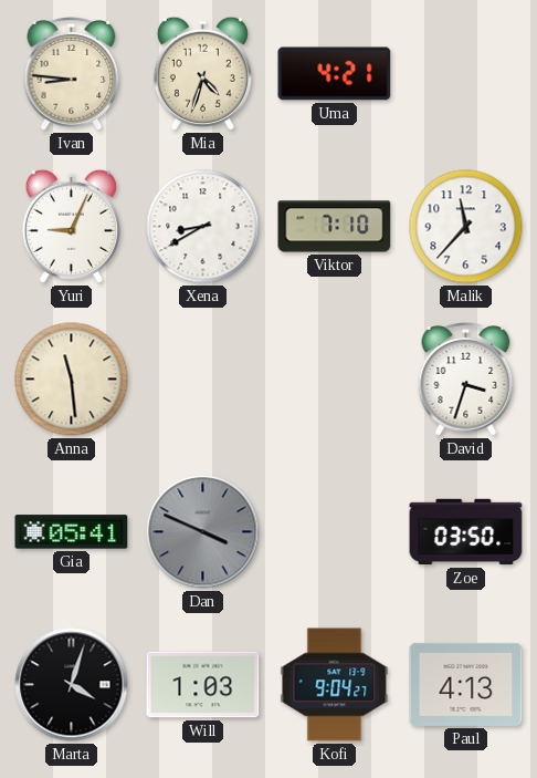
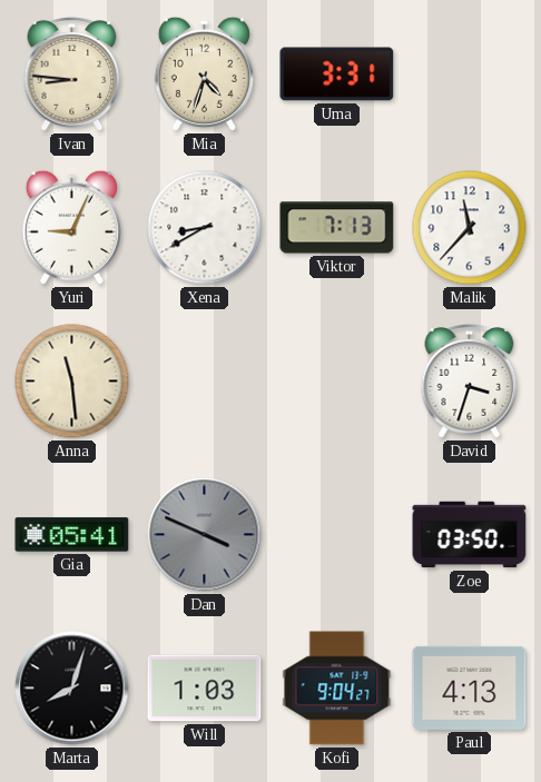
Uma: 4:21 -> 3:31
Viktor: 7:10 -> 7:13
Marta: 4:03 -> 8:03
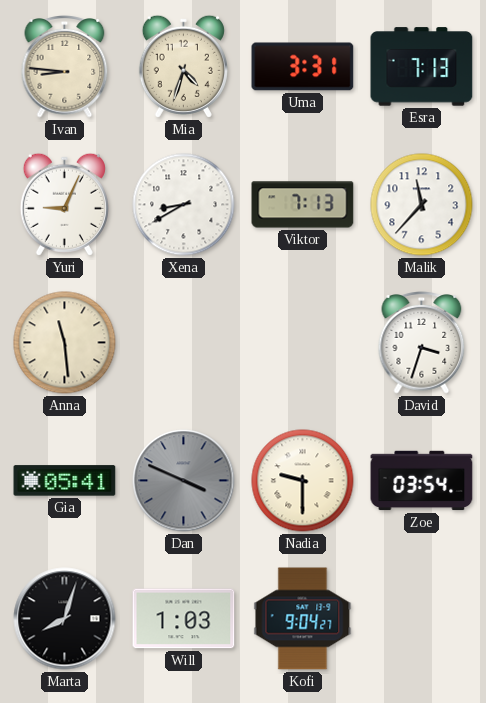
Esra: none -> 7:13
Nadia: none -> 9:30
Zoe: 03:50 -> 03:54
Paul: 4:13 -> none
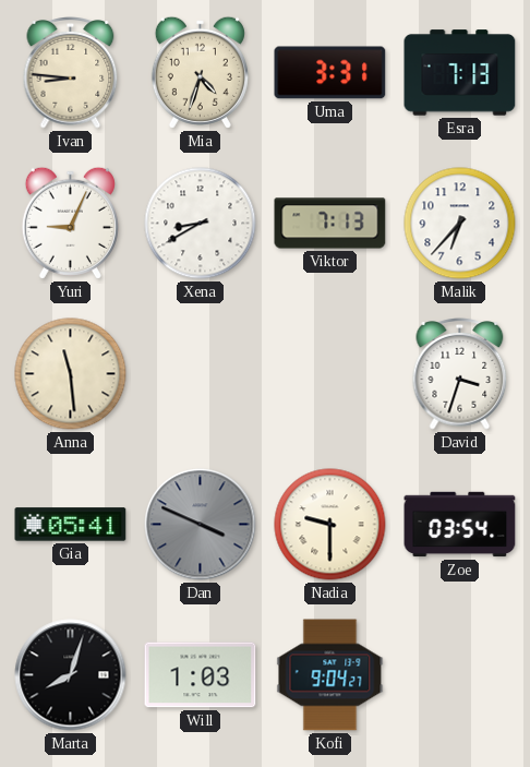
Malik: 11:37 -> 6:37
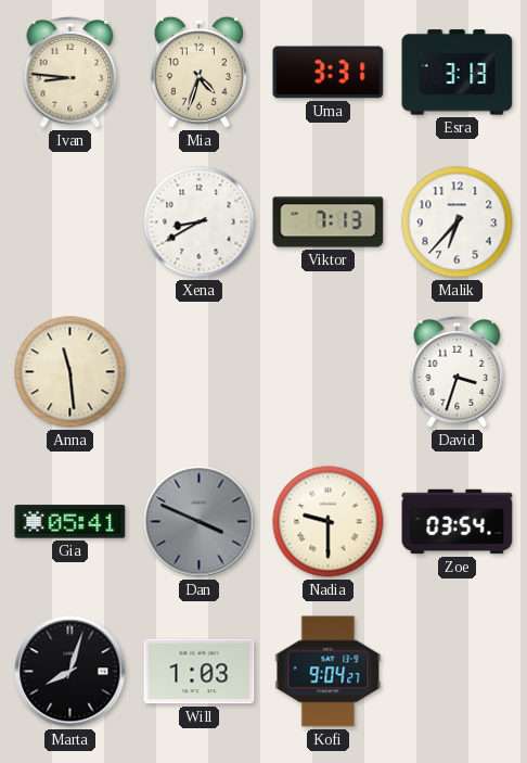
Esra: 7:13 -> 3:13
Yuri: 9:04 -> none
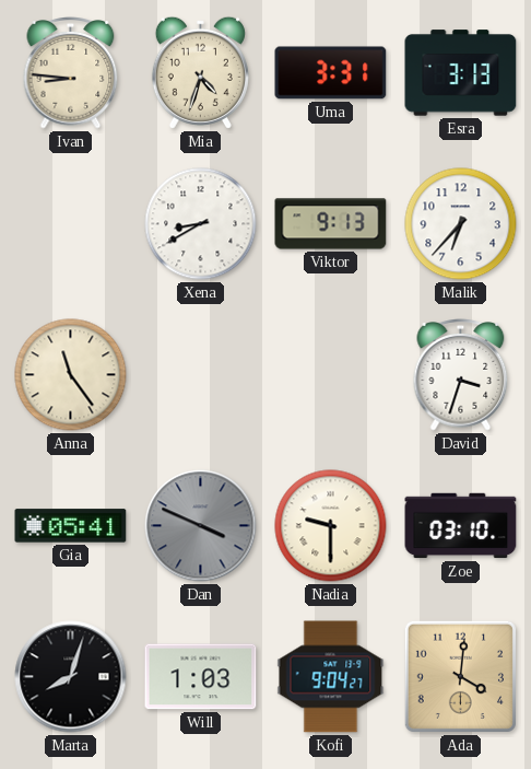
Viktor: 7:13 -> 9:13
Anna: 11:29 -> 11:24
Zoe: 03:54 -> 03:10
Ada: none -> 4:01
